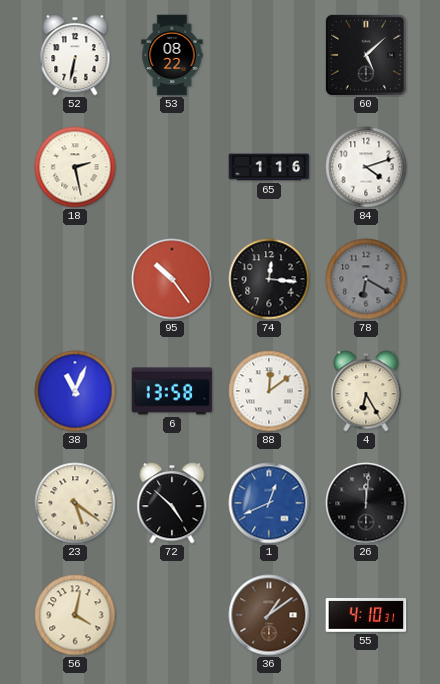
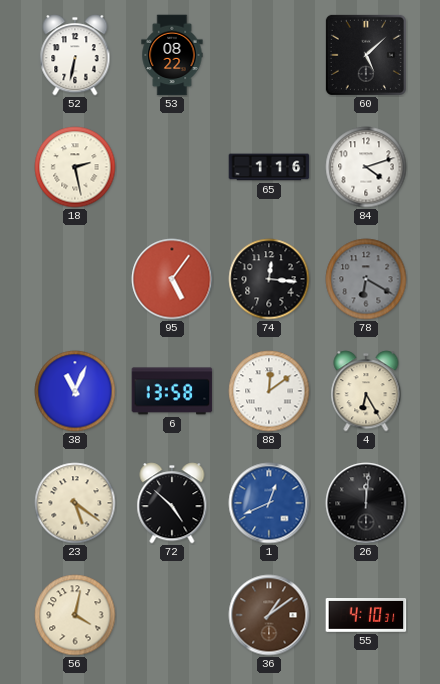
95: 10:24 -> 5:06
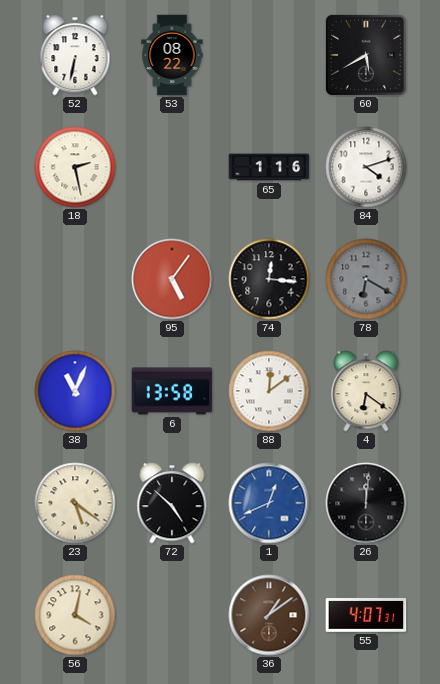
60: 5:08 -> 5:40
4: 6:25 -> 6:21
55: 4:10 -> 4:07
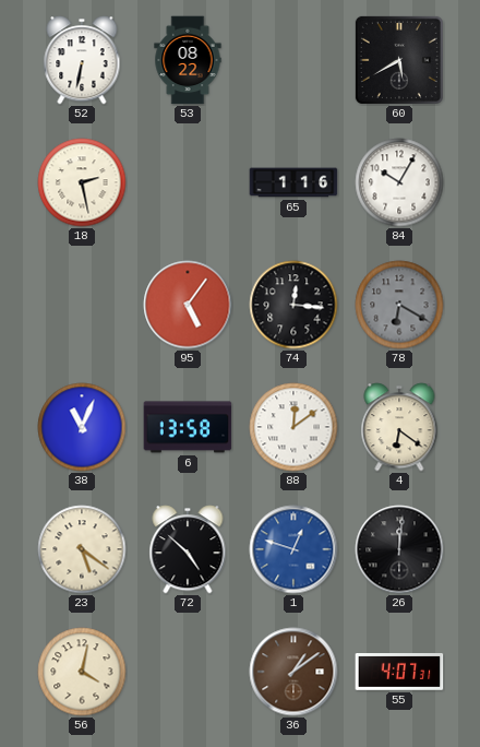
84: 4:12 -> 10:05
1: 12:41 -> 12:48
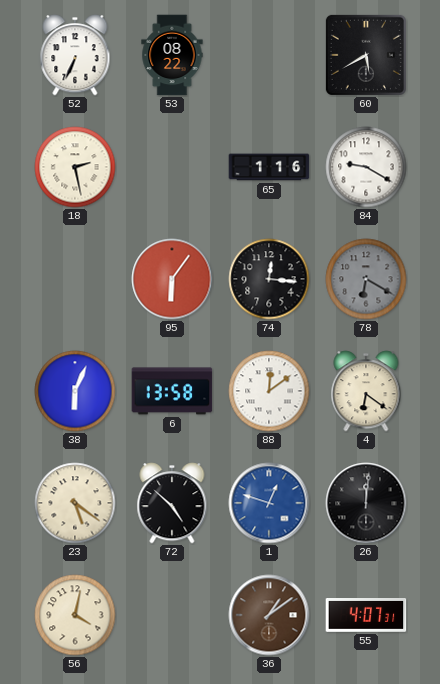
52: 6:32 -> 6:34
84: 10:05 -> 9:20
95: 5:06 -> 6:06
38: 11:04 -> 6:04
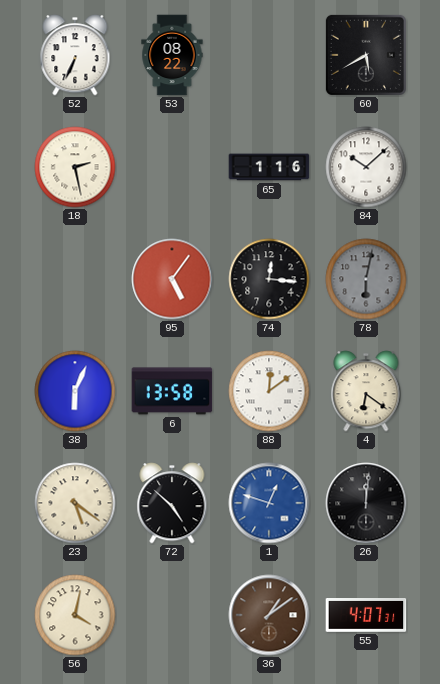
84: 9:20 -> 10:08
95: 6:06 -> 5:06
78: 6:20 -> 6:02
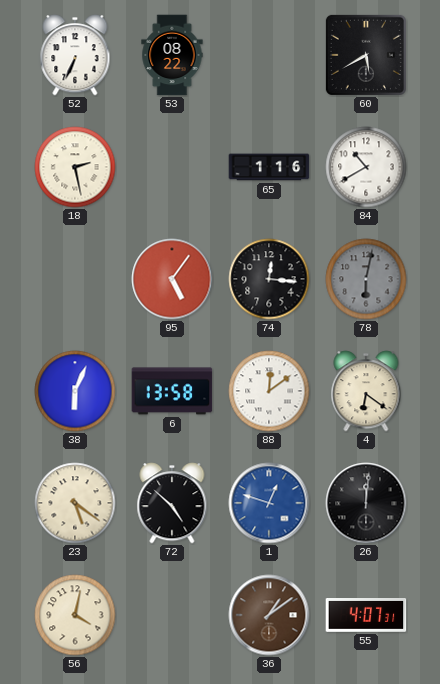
84: 10:08 -> 10:40
